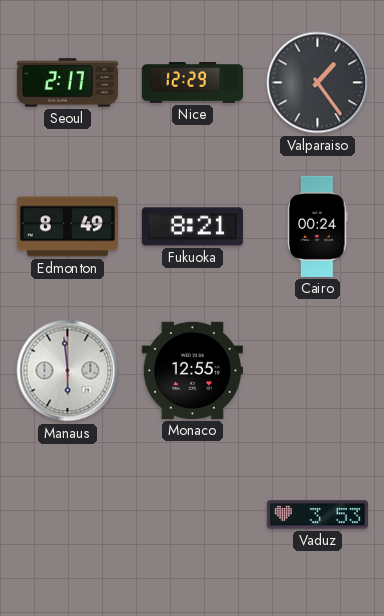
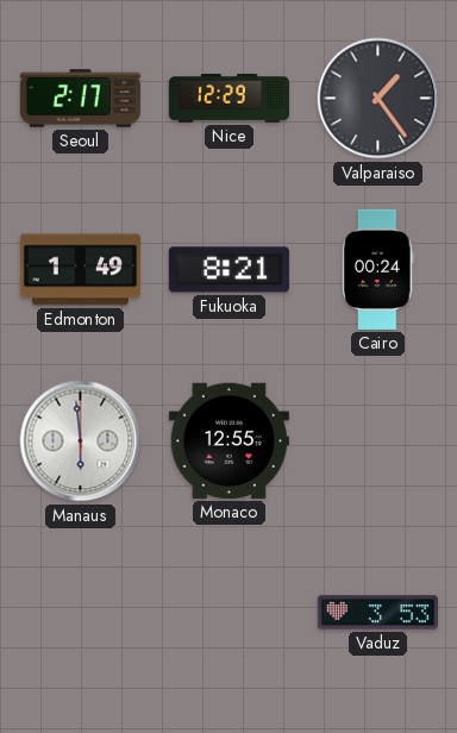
Edmonton: 8:49 -> 1:49
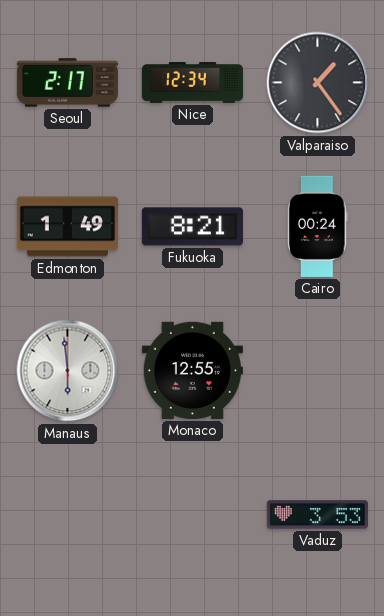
Nice: 12:29 -> 12:34
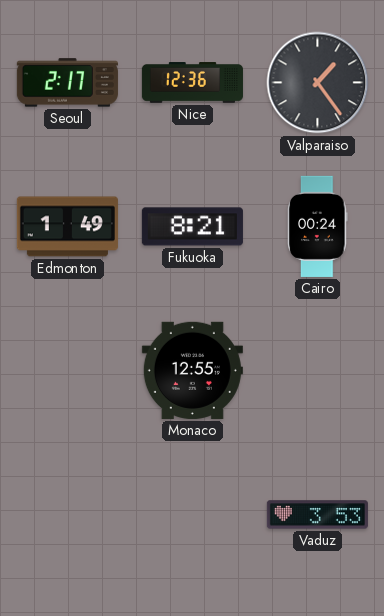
Nice: 12:34 -> 12:36
Manaus: 5:59 -> none
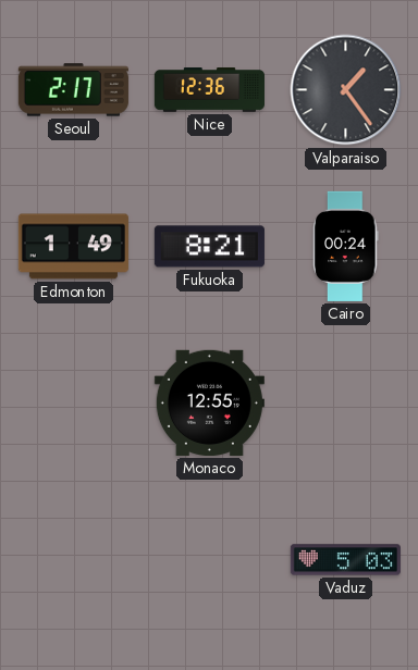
Vaduz: 3:53 -> 5:03
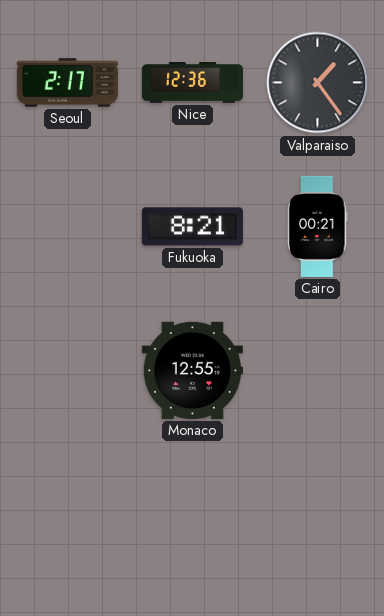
Edmonton: 1:49 -> none
Cairo: 00:24 -> 00:21
Vaduz: 5:03 -> none
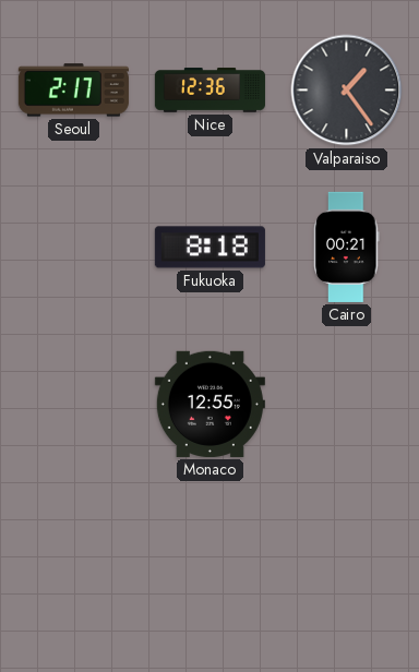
Fukuoka: 8:21 -> 8:18
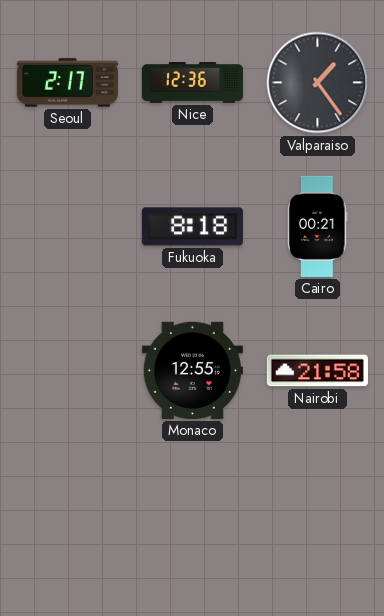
Nairobi: none -> 21:58
